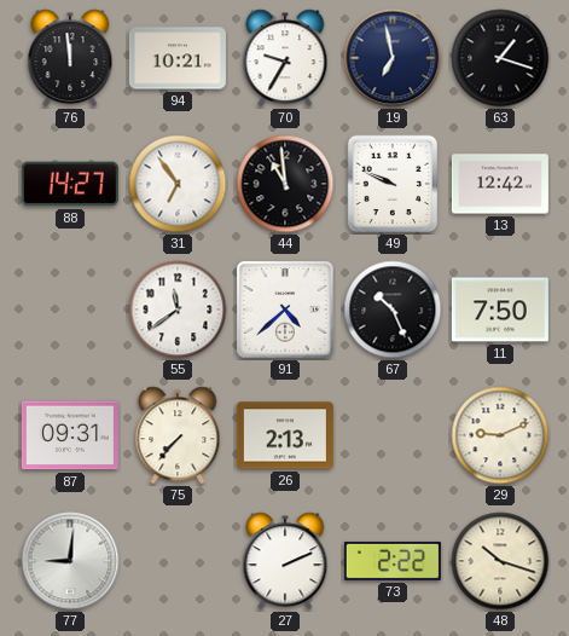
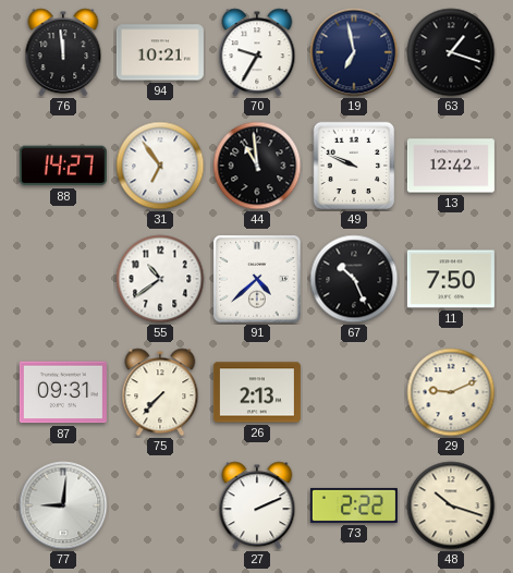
55: 11:39 -> 10:39
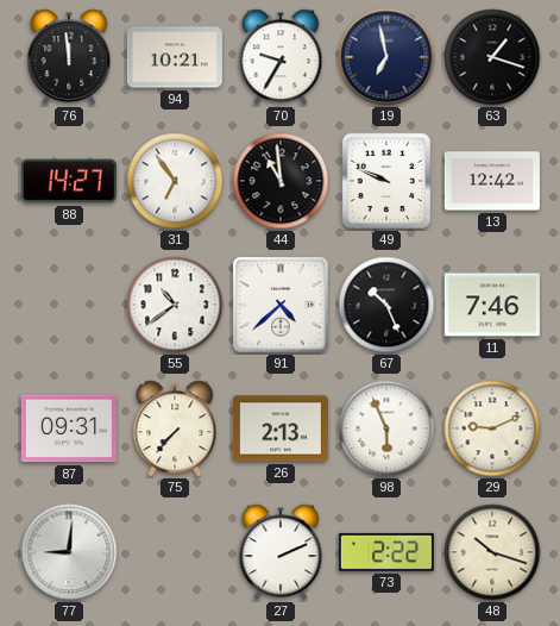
11: 7:50 -> 7:46
98: none -> 5:56
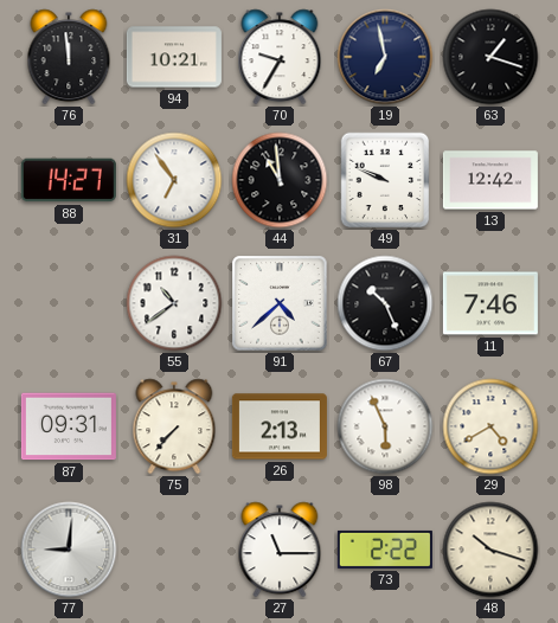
29: 9:11 -> 4:40
27: 2:11 -> 11:15
